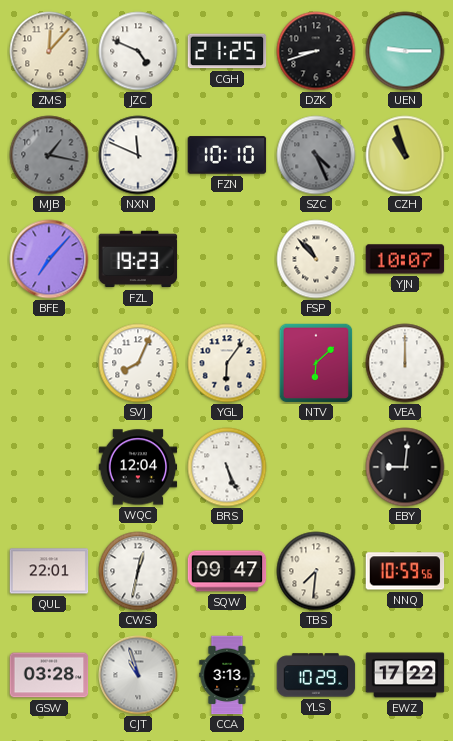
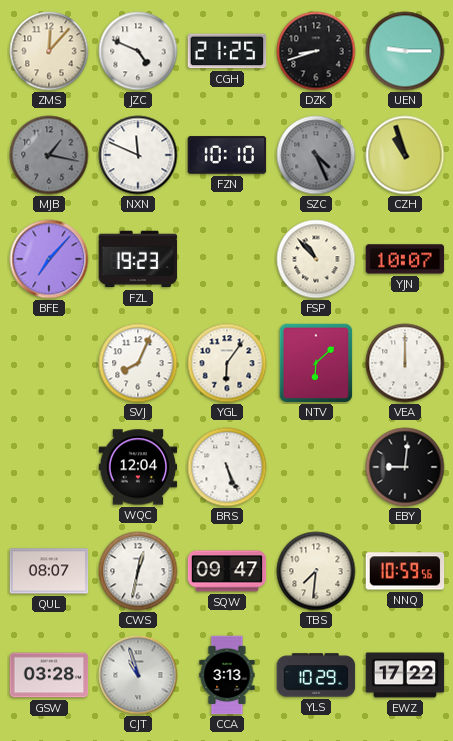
QUL: 22:01 -> 08:07
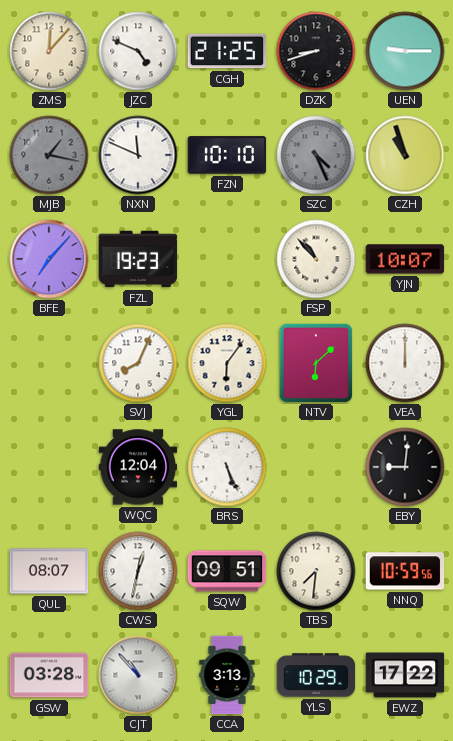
SQW: 09:47 -> 09:51
CJT: 10:57 -> 10:53
